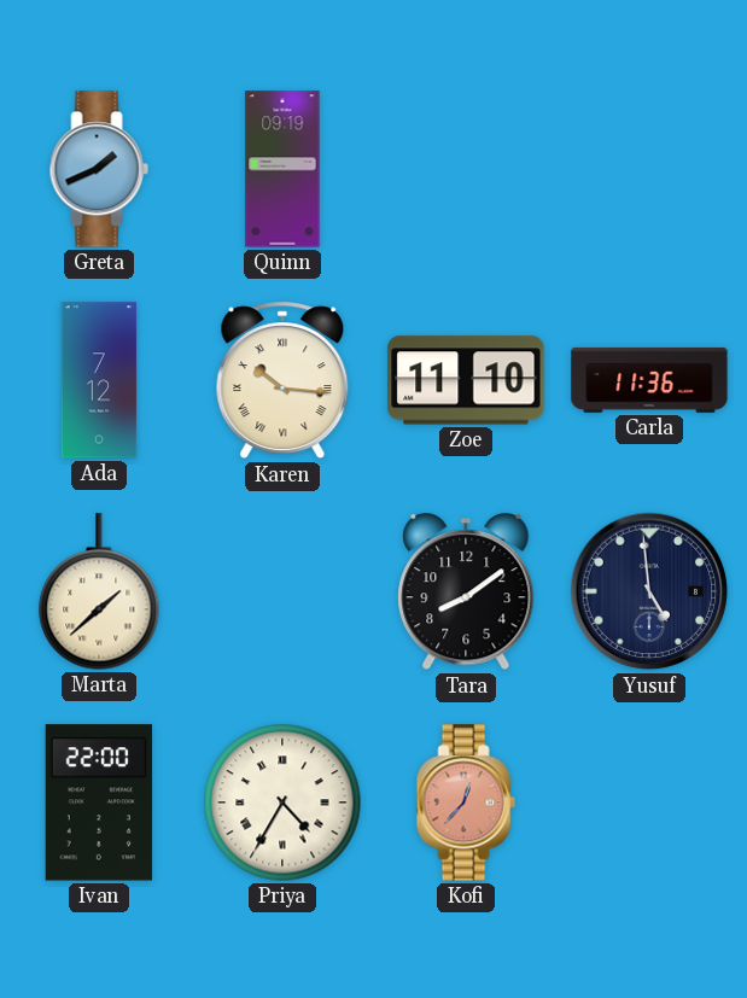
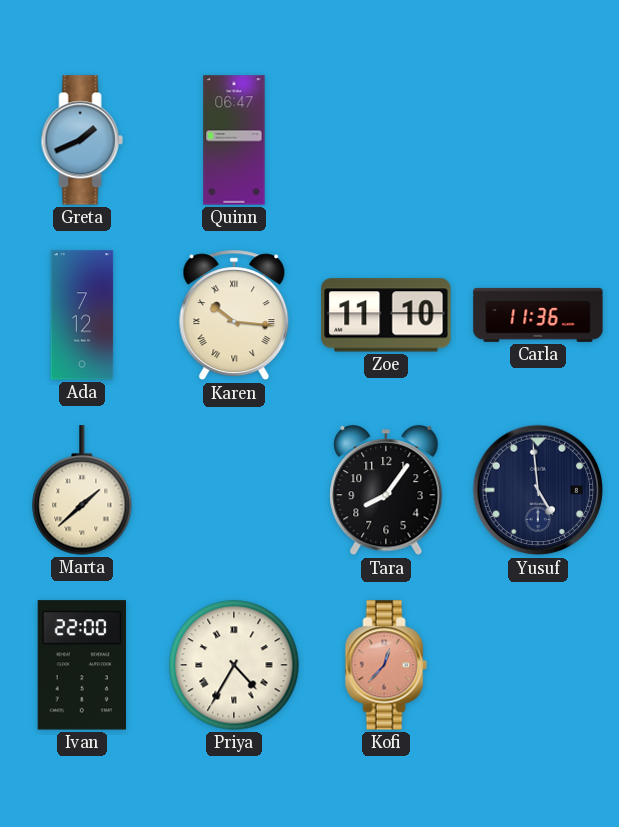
Quinn: 09:19 -> 06:47
Tara: 8:09 -> 8:06
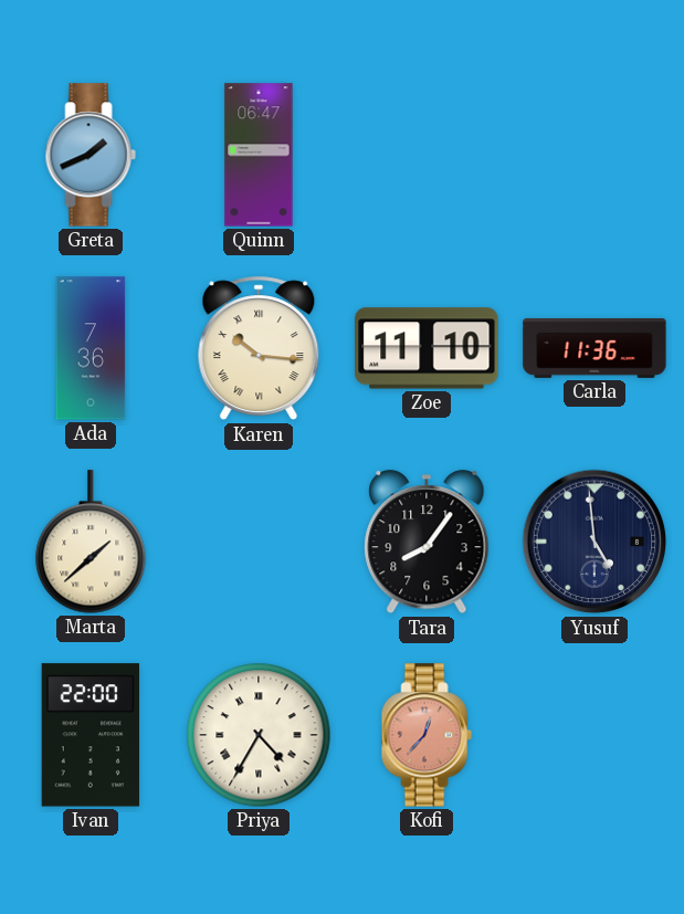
Ada: 7:12 -> 7:36
